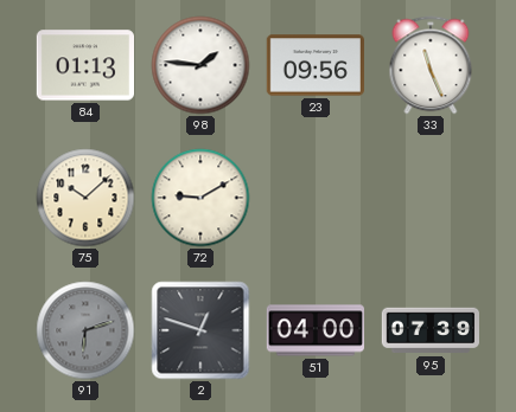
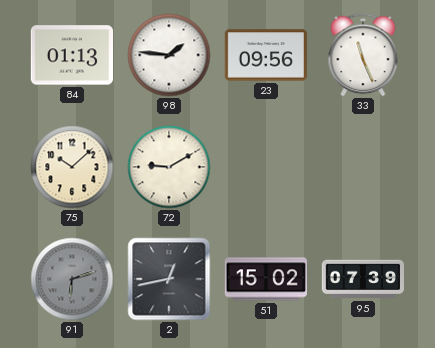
2: 12:48 -> 12:43
51: 04:00 -> 15:02
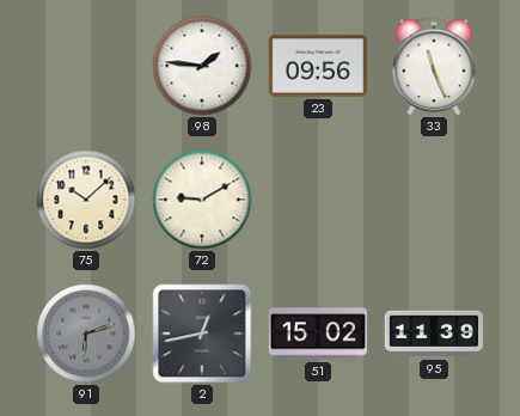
84: 01:13 -> none
95: 07:39 -> 11:39
